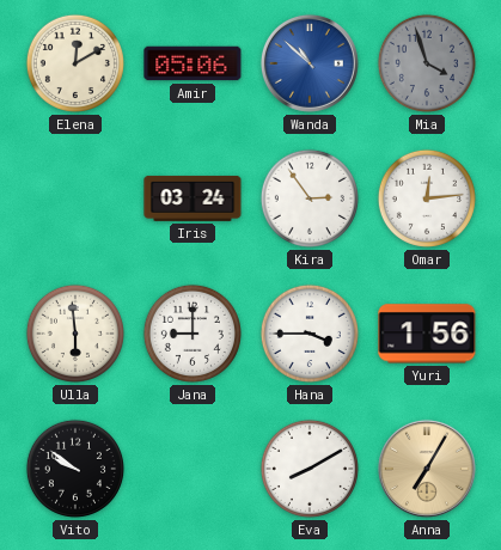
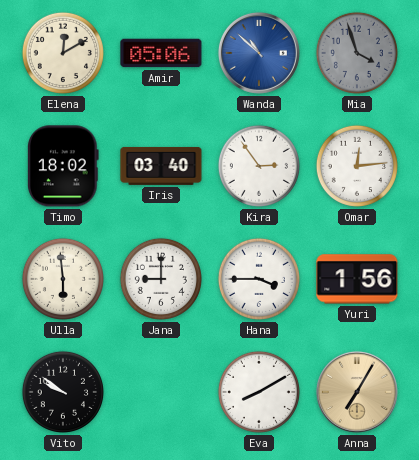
Timo: none -> 18:02
Iris: 03:24 -> 03:40
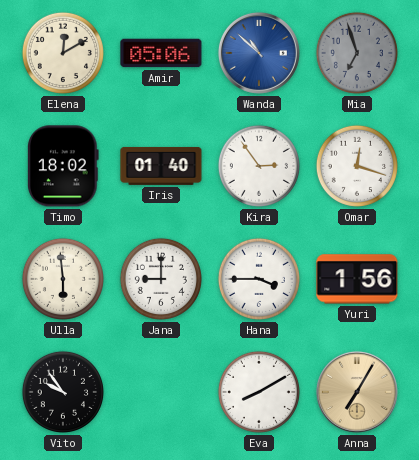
Mia: 3:57 -> 6:57
Iris: 03:40 -> 01:40
Omar: 12:14 -> 12:18
Vito: 9:51 -> 9:54
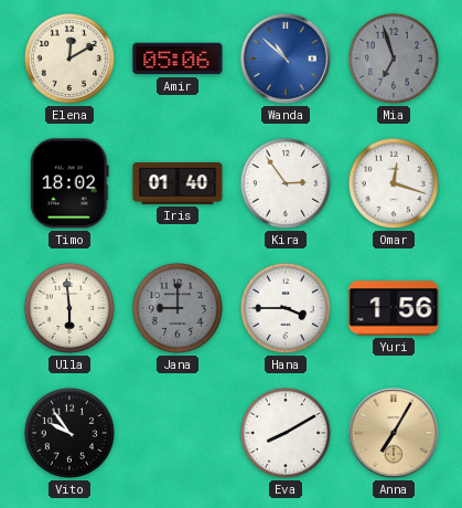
Jana dial: white -> grey
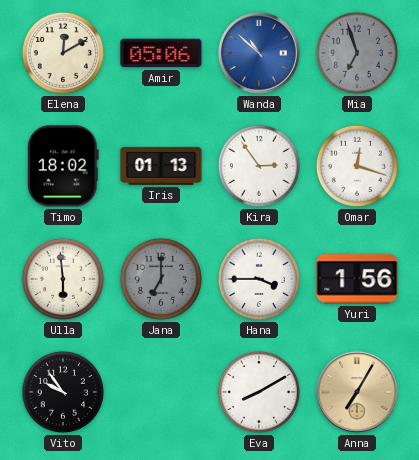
Iris: 01:40 -> 01:13
Jana: 9:00 -> 7:00
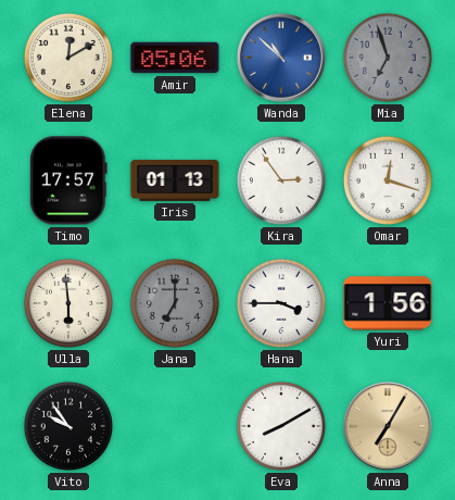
Timo: 18:02 -> 17:57
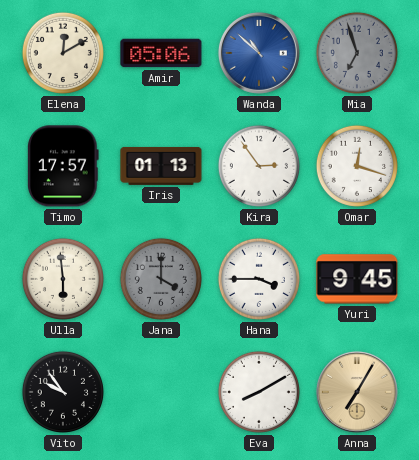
Jana: 7:00 -> 4:00
Yuri: 1:56 -> 9:45
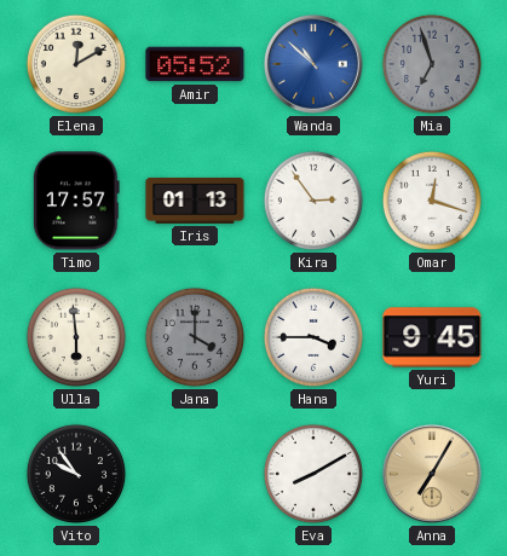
Amir: 05:06 -> 05:52
